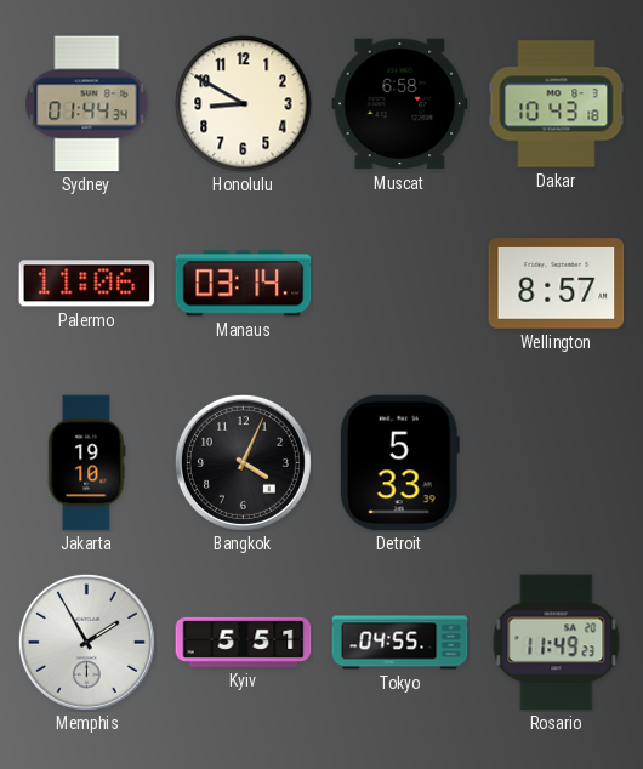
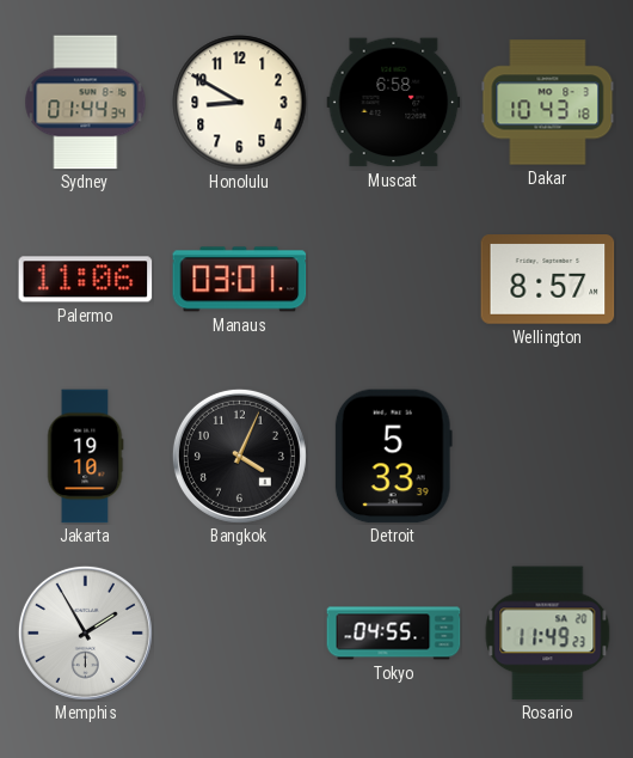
Manaus: 03:14 -> 03:01
Kyiv: 5:51 -> none
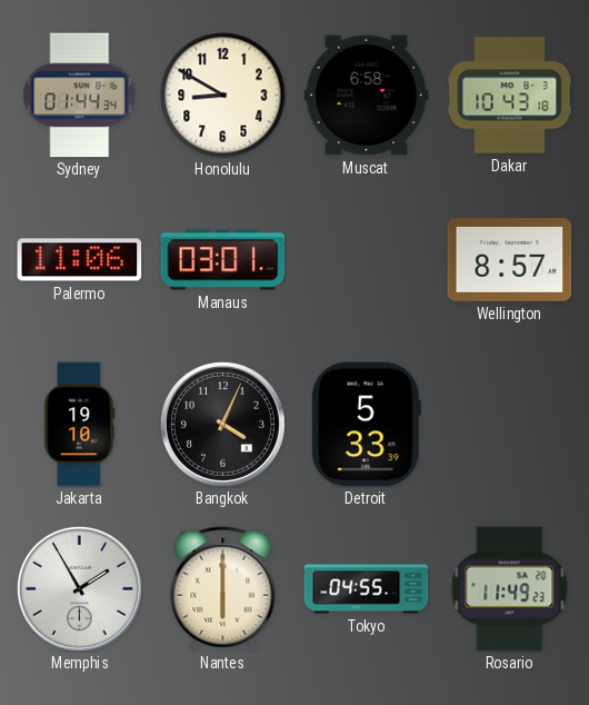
Nantes: none -> 6:00
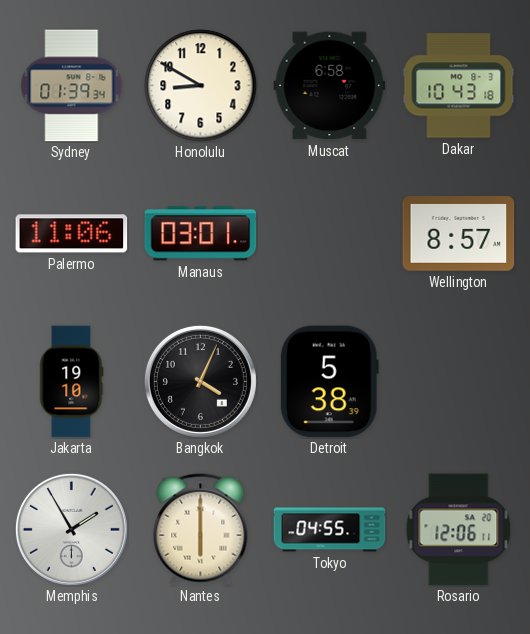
Sydney: 01:44 -> 01:39
Detroit: 5:33 -> 5:38
Rosario: 11:49 -> 12:06
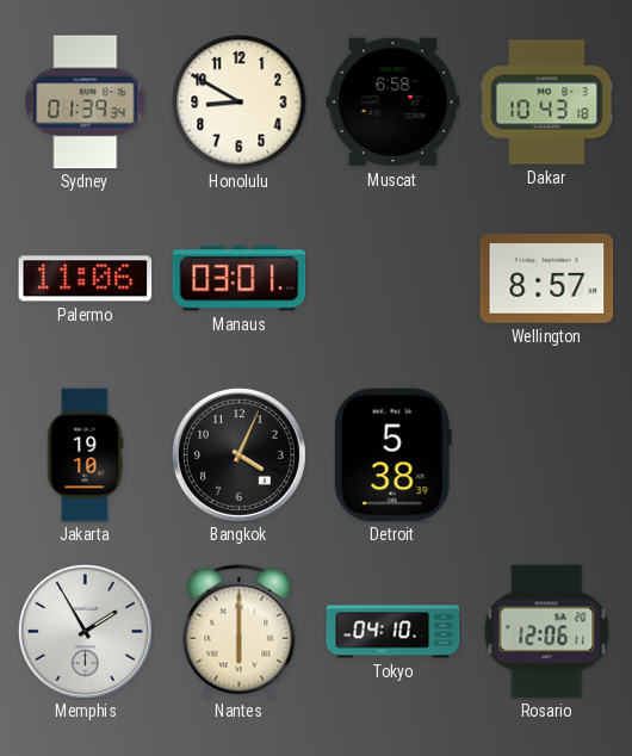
Tokyo: 04:55 -> 04:10
